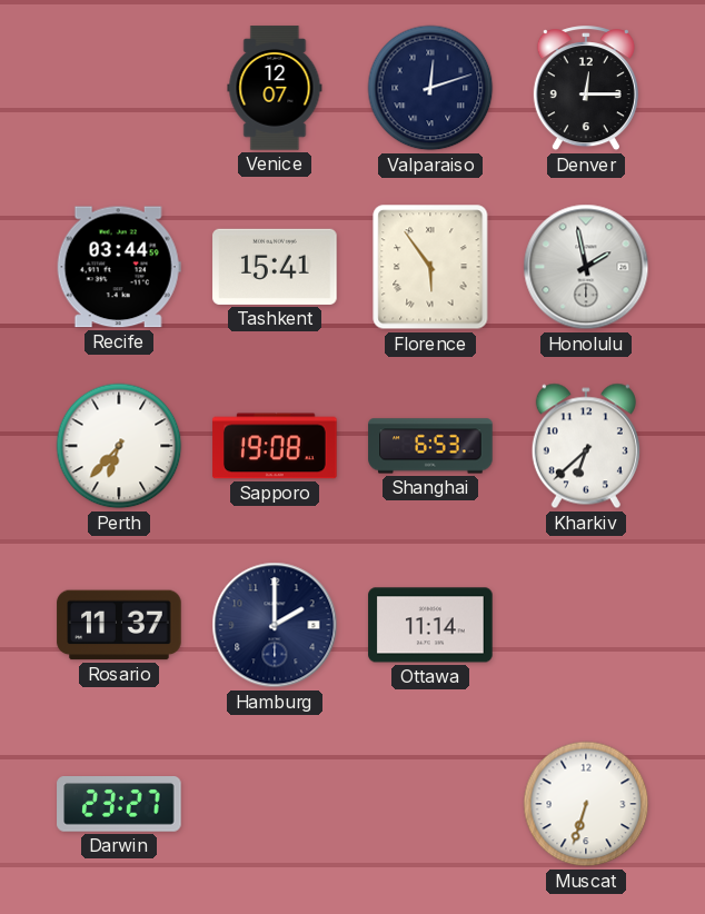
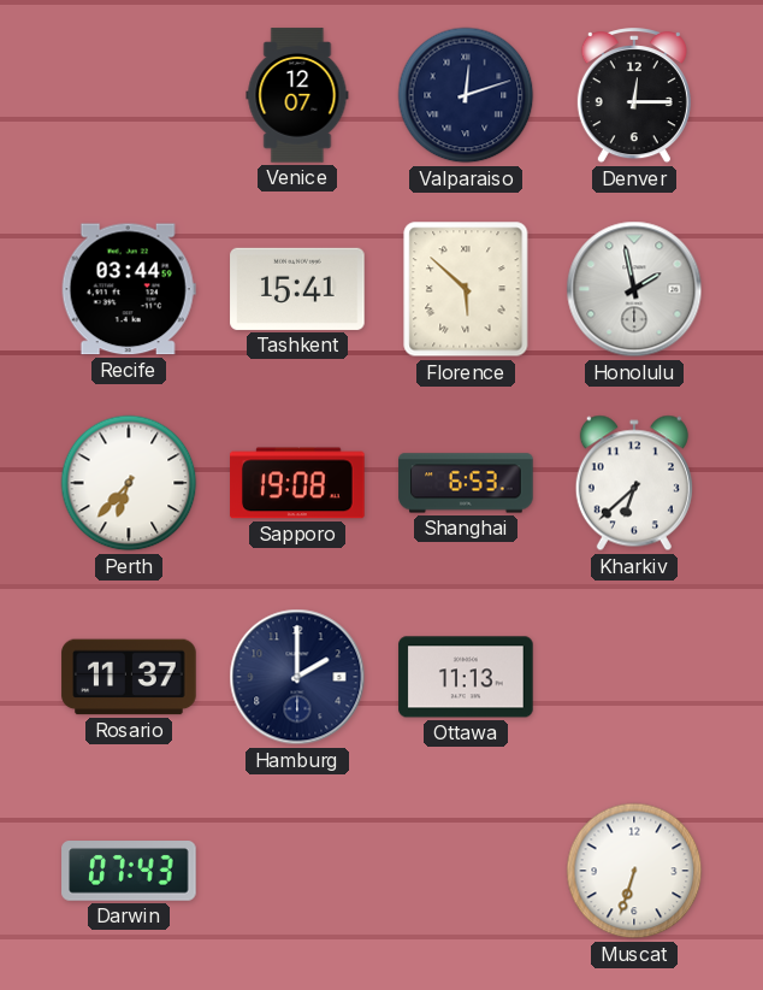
Florence: 5:54 -> 5:52
Ottawa: 11:14 -> 11:13
Darwin: 23:27 -> 07:43
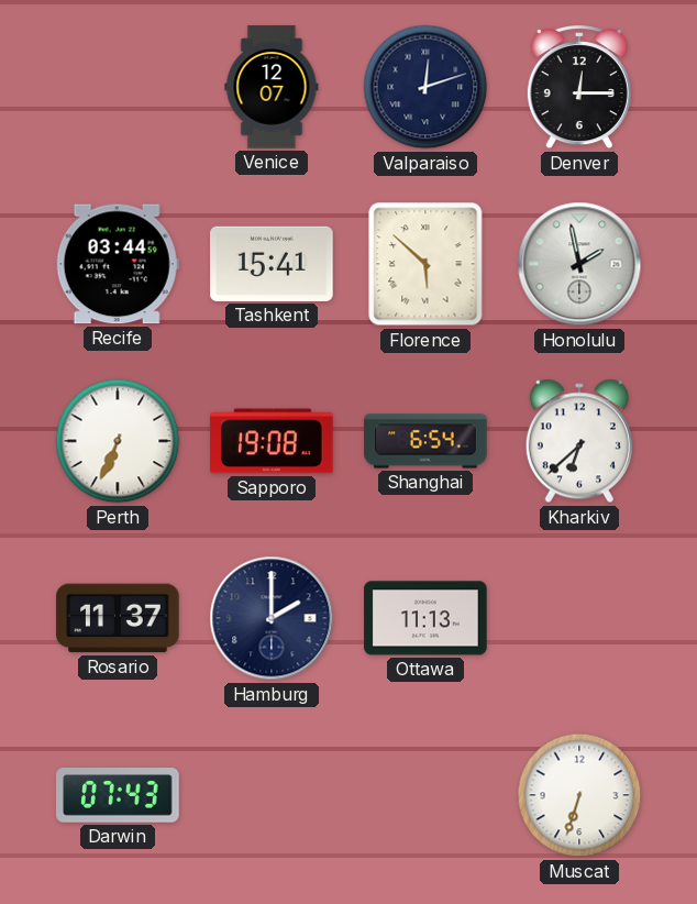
Perth: 6:37 -> 6:34
Shanghai: 6:53 -> 6:54
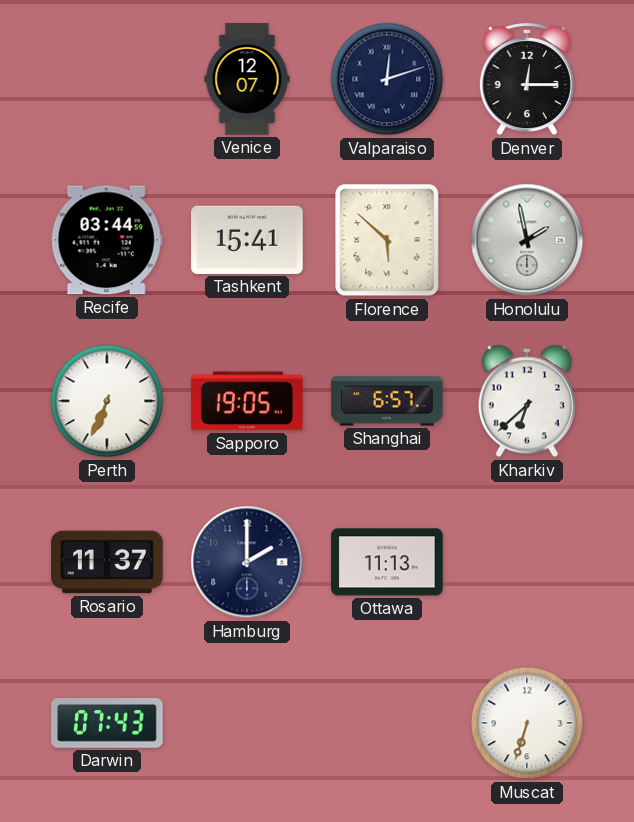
Sapporo: 19:08 -> 19:05
Shanghai: 6:54 -> 6:57
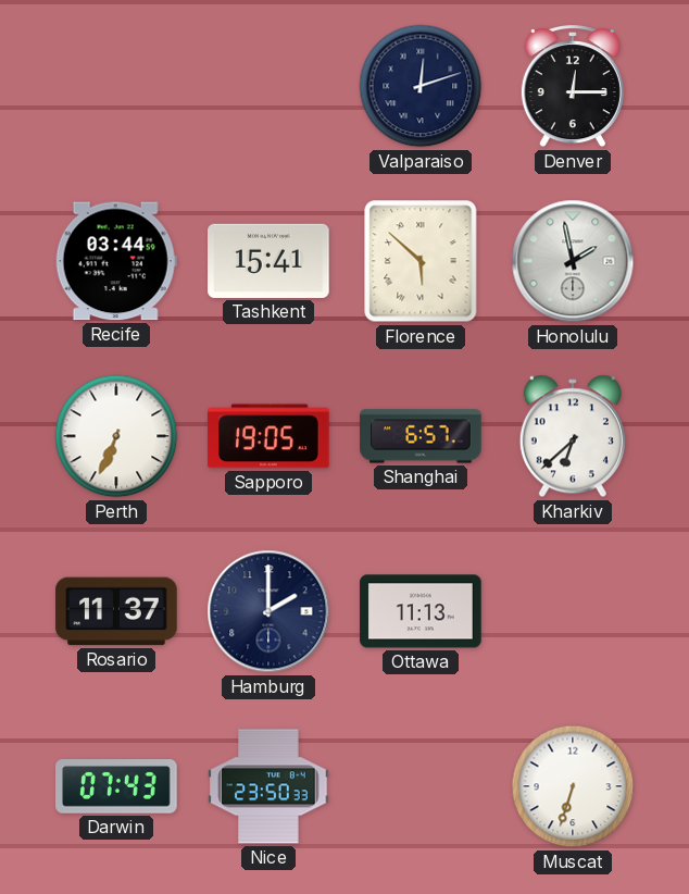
Venice: 12:07 -> none
Nice: none -> 23:50
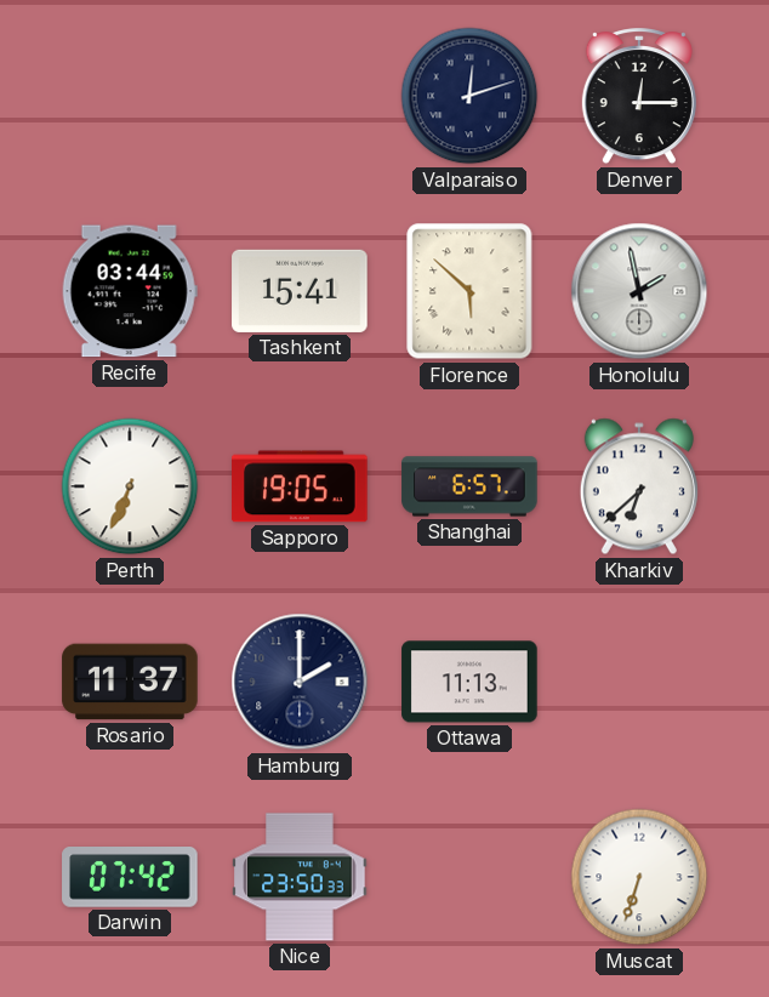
Darwin: 07:43 -> 07:42
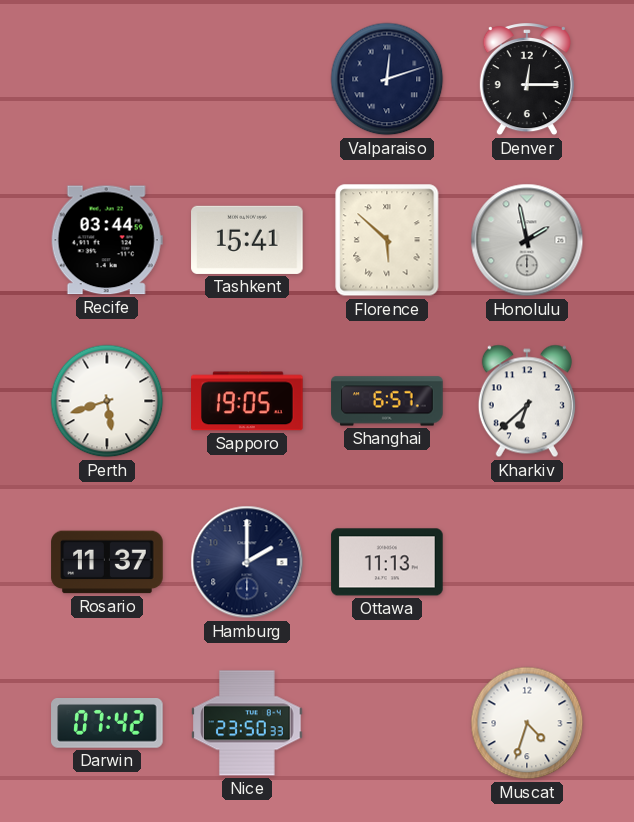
Perth: 6:34 -> 5:42
Muscat: 6:33 -> 4:33
